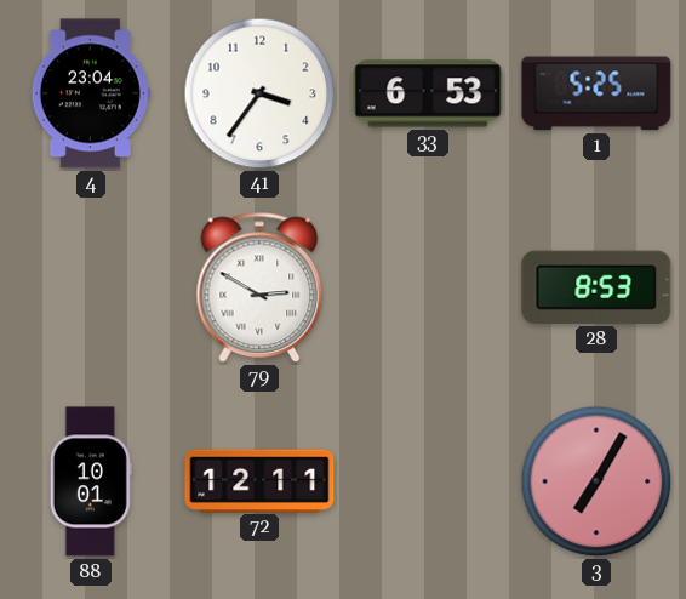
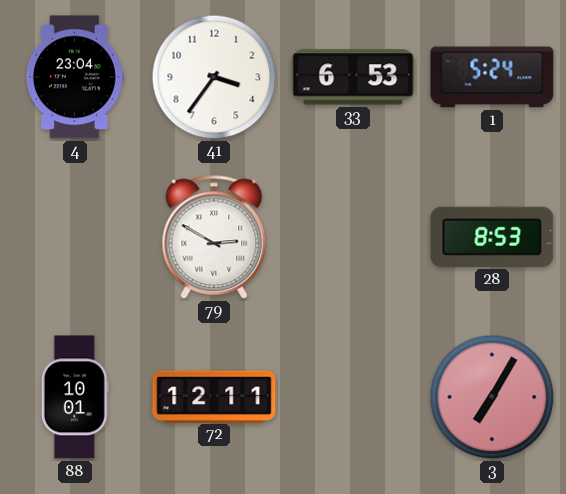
1: 5:25 -> 5:24
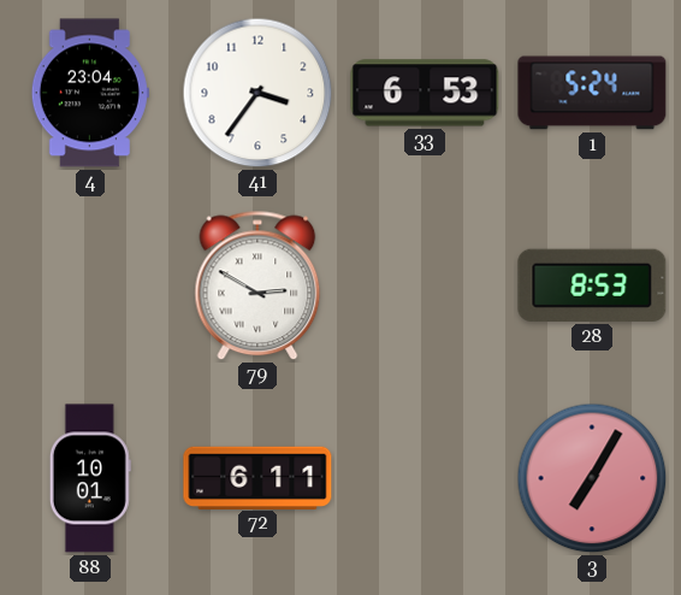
72: 12:11 -> 6:11
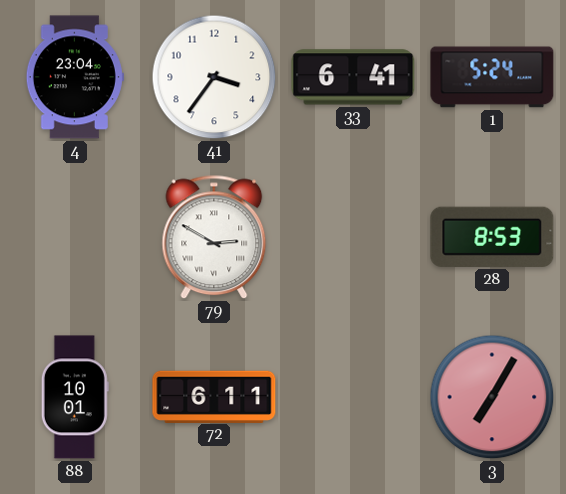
33: 6:53 -> 6:41
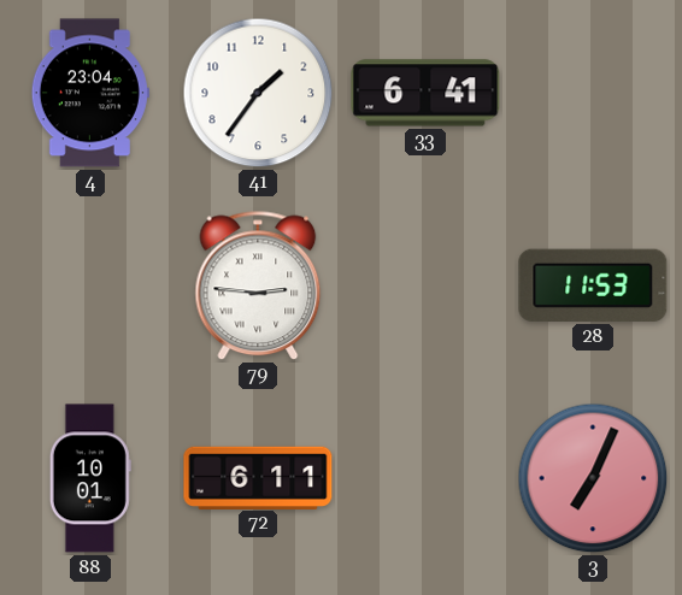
41: 3:36 -> 1:36
1: 5:24 -> none
79: 2:50 -> 2:46
28: 8:53 -> 11:53
3: 7:05 -> 7:04
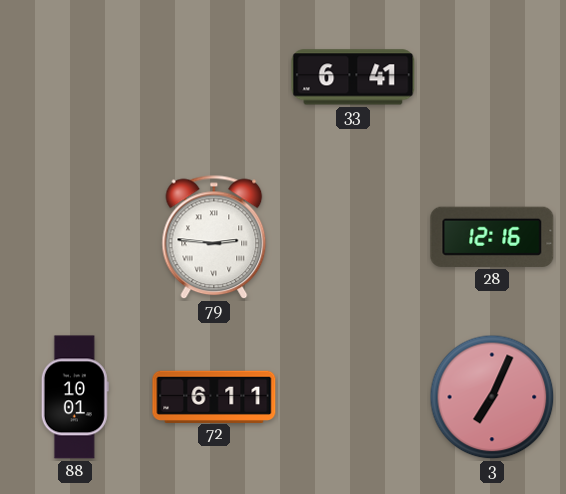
4: 23:04 -> none
41: 1:36 -> none
28: 11:53 -> 12:16
